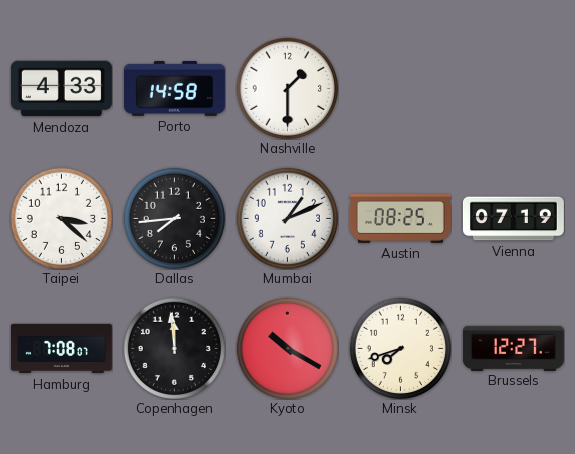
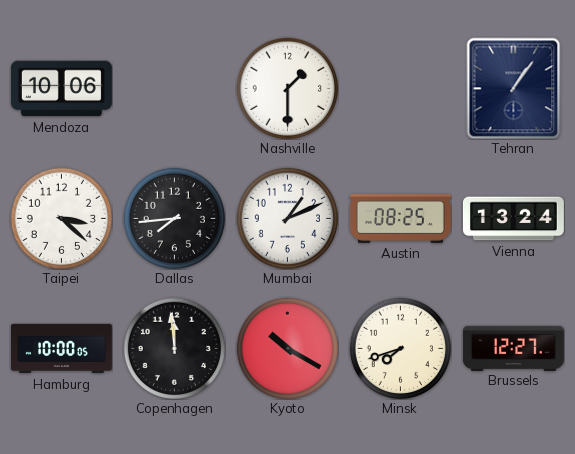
Mendoza: 4:33 -> 10:06
Porto: 14:58 -> none
Tehran: none -> 1:06
Vienna: 07:19 -> 13:24
Hamburg: 7:08 -> 10:00
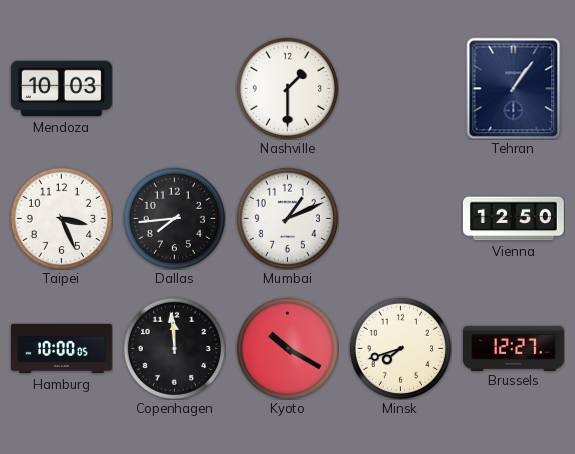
Mendoza: 10:06 -> 10:03
Taipei: 3:22 -> 3:26
Austin: 08:25 -> none
Vienna: 13:24 -> 12:50
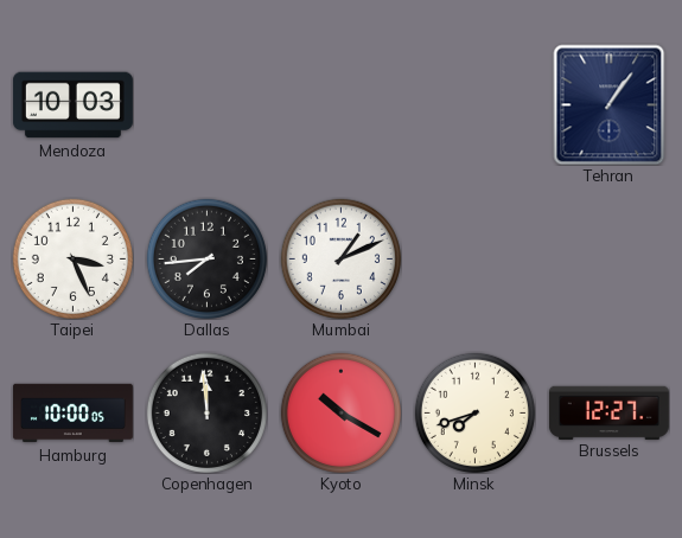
Nashville: 1:30 -> none
Vienna: 12:50 -> none
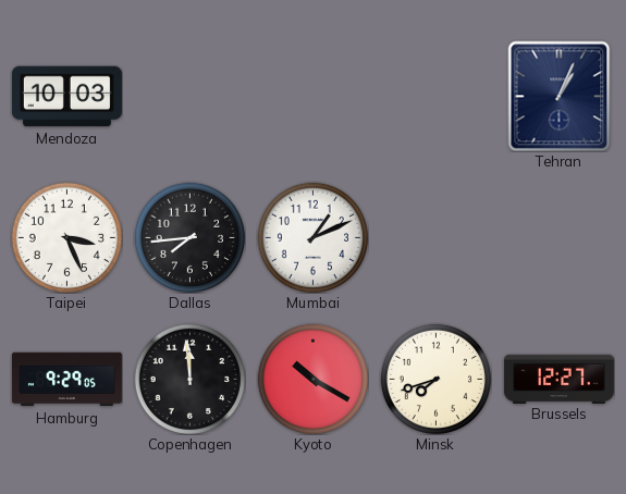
Tehran: 1:06 -> 1:04
Hamburg: 10:00 -> 9:29
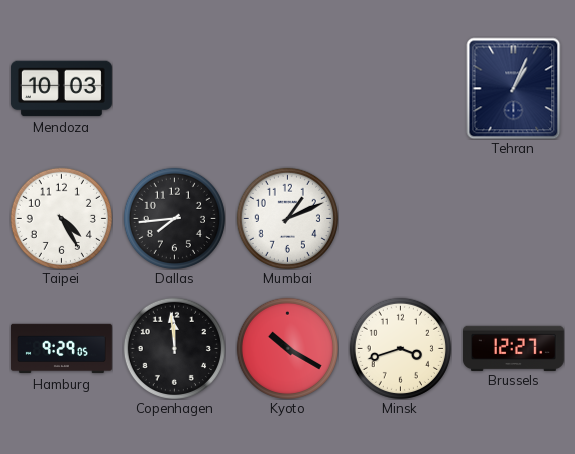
Taipei: 3:26 -> 4:25
Minsk: 7:42 -> 3:42
